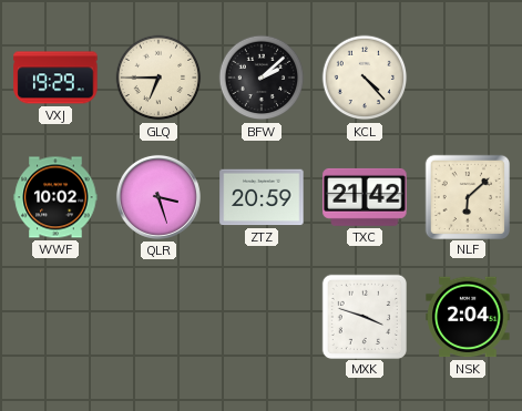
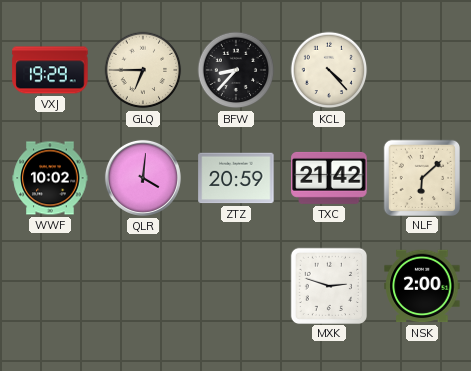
BFW: 2:08 -> 8:37
QLR: 3:27 -> 4:01
MXK: 3:48 -> 2:48
NSK: 2:04 -> 2:00
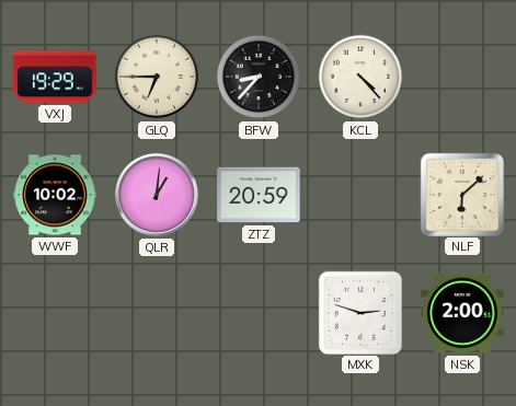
QLR: 4:01 -> 1:01
TXC: 21:42 -> none
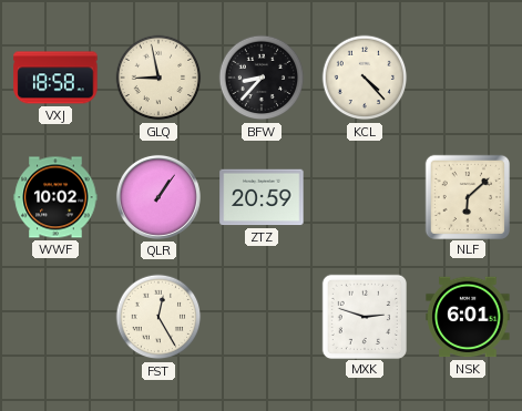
VXJ: 19:29 -> 18:58
GLQ: 6:45 -> 8:58
QLR: 1:01 -> 1:06
FST: none -> 12:25
NSK: 2:00 -> 6:01
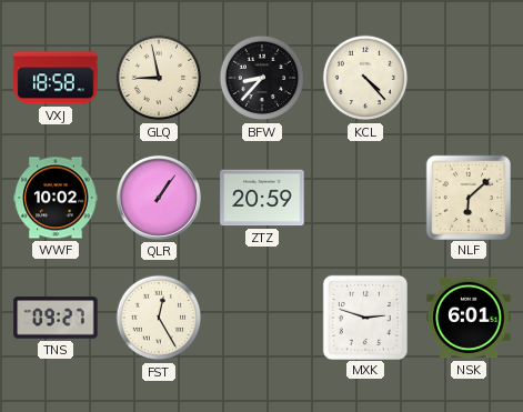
TNS: none -> 09:27
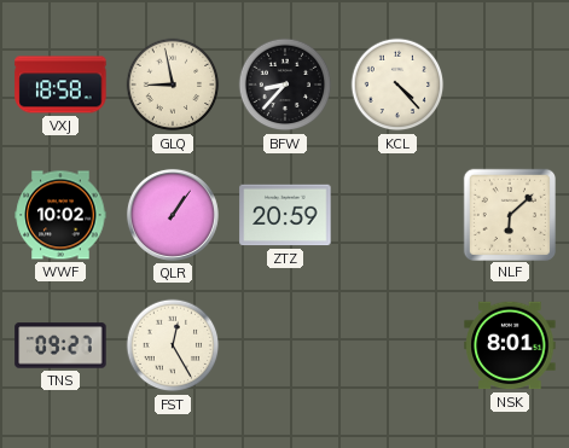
MXK: 2:48 -> none
NSK: 6:01 -> 8:01
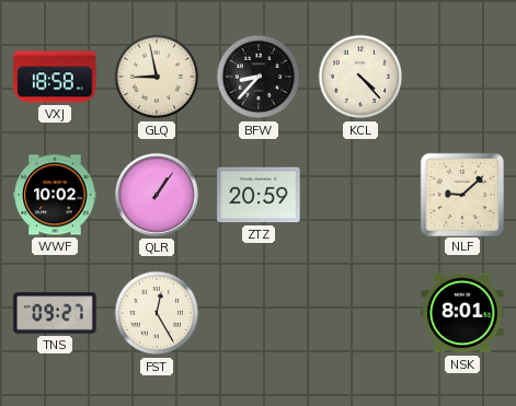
NLF: 6:08 -> 9:08
